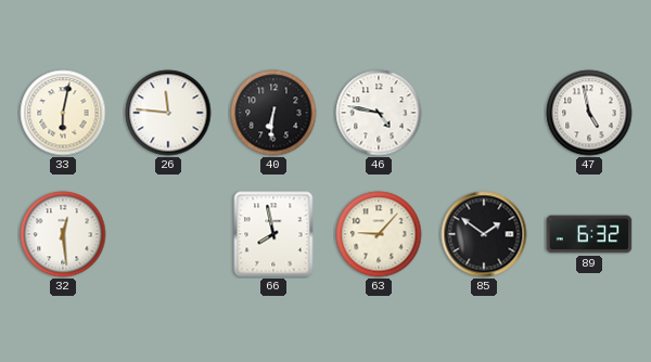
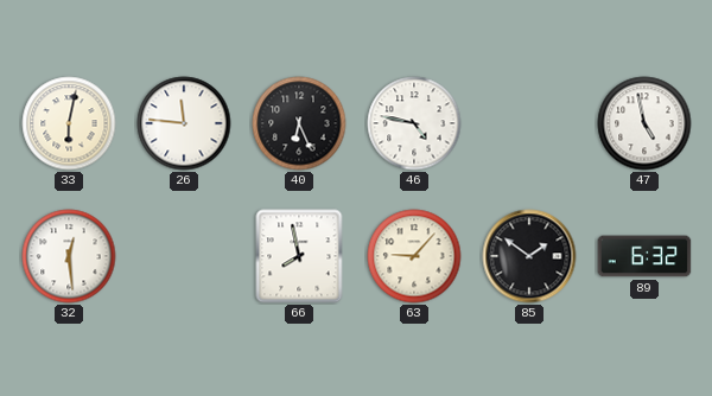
40: 6:31 -> 6:26
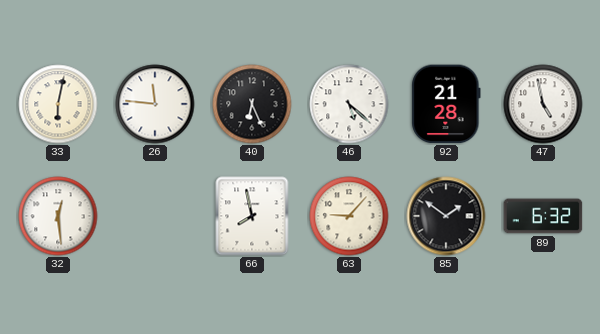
46: 4:47 -> 5:22
92: none -> 21:28
